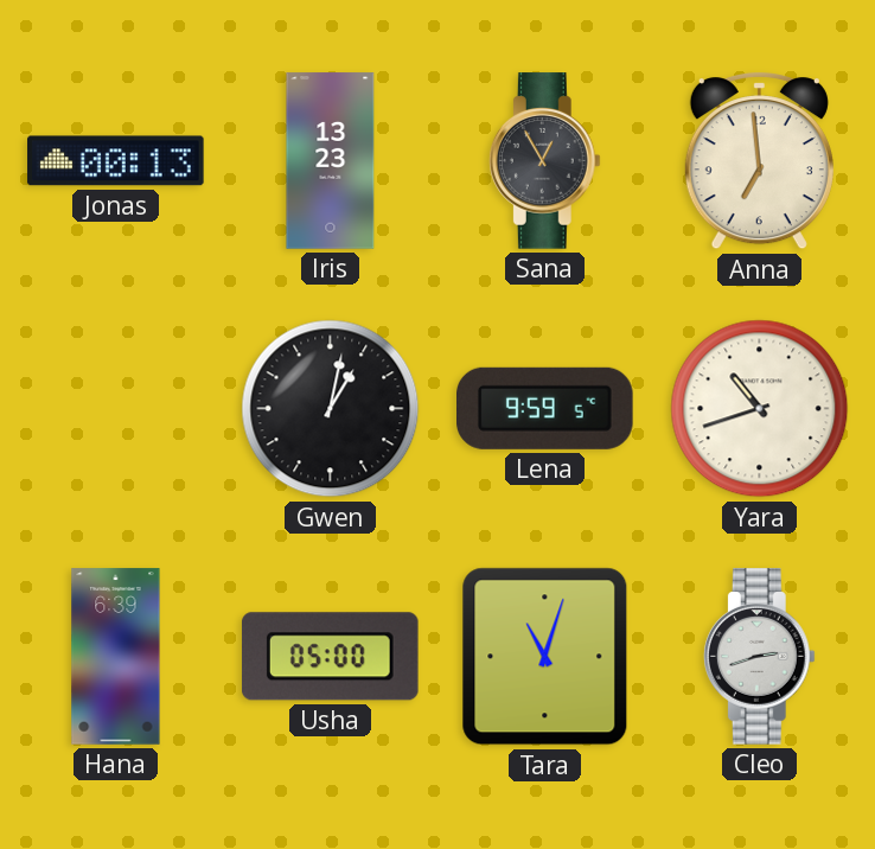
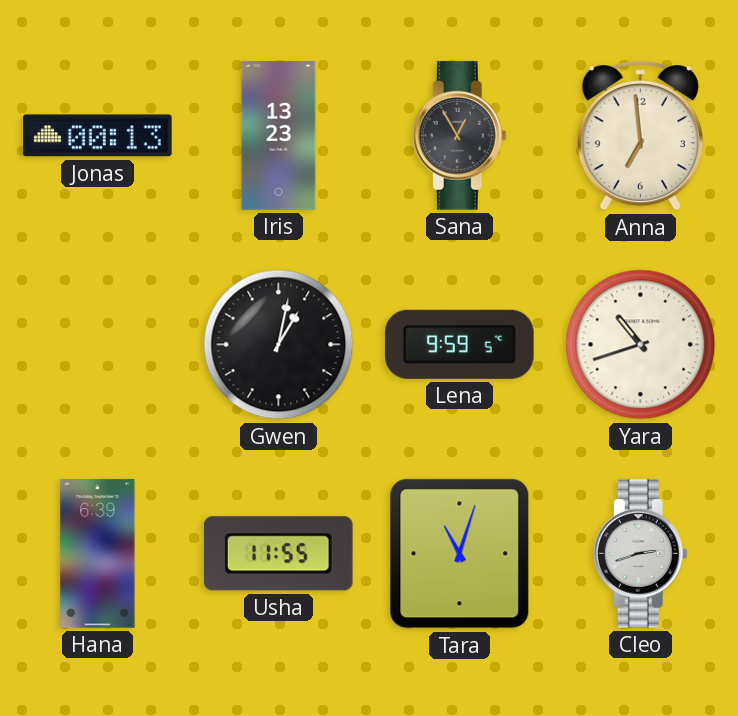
Usha: 05:00 -> 11:55
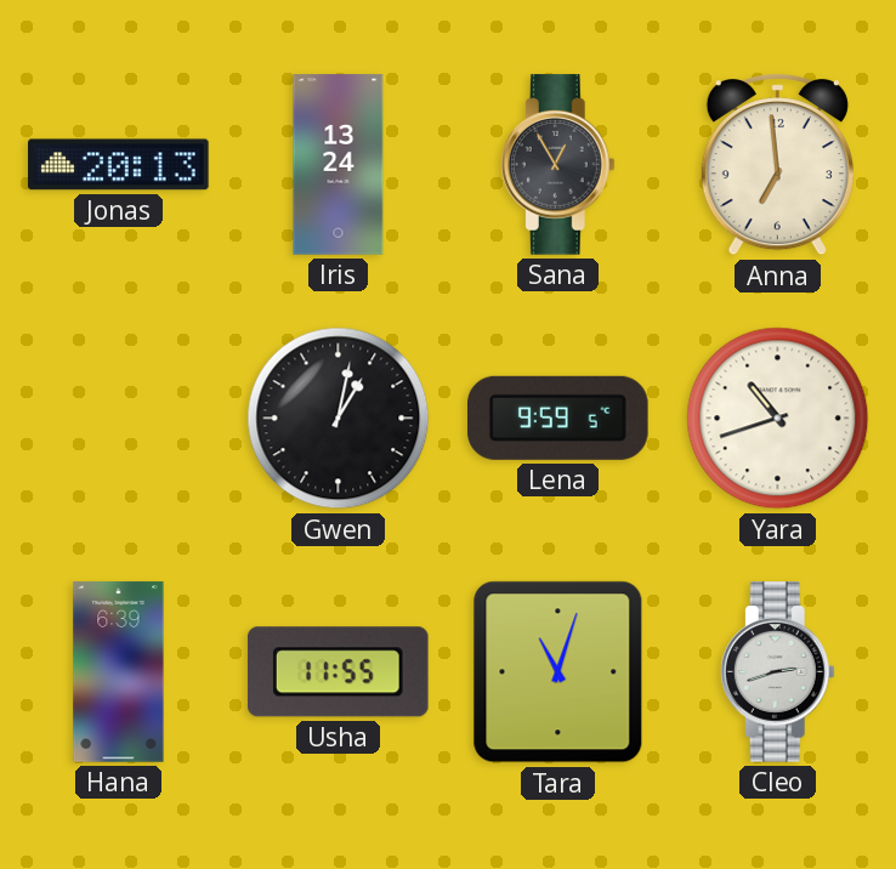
Jonas: 00:13 -> 20:13
Iris: 13:23 -> 13:24
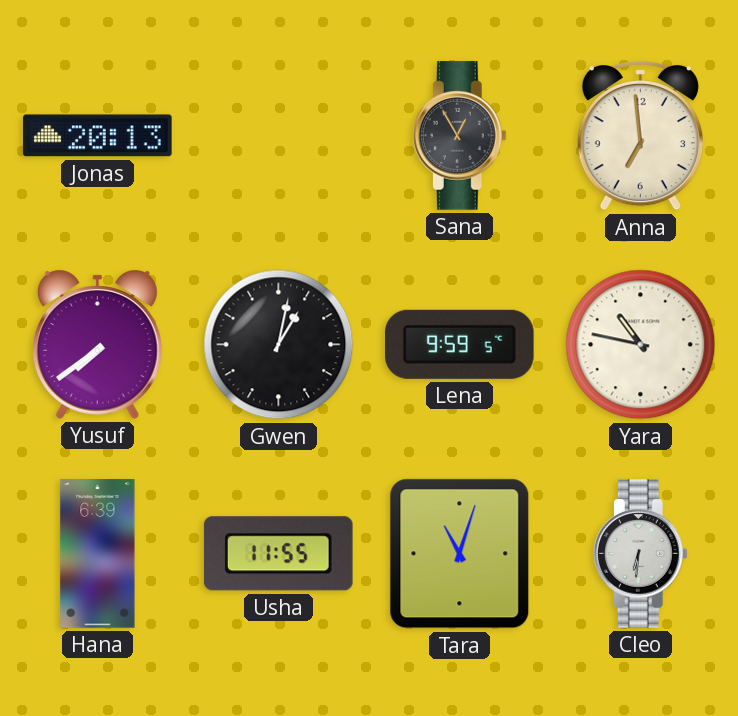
Iris: 13:24 -> none
Yusuf: none -> 7:39
Yara: 10:42 -> 10:47
Cleo: 2:42 -> 6:31
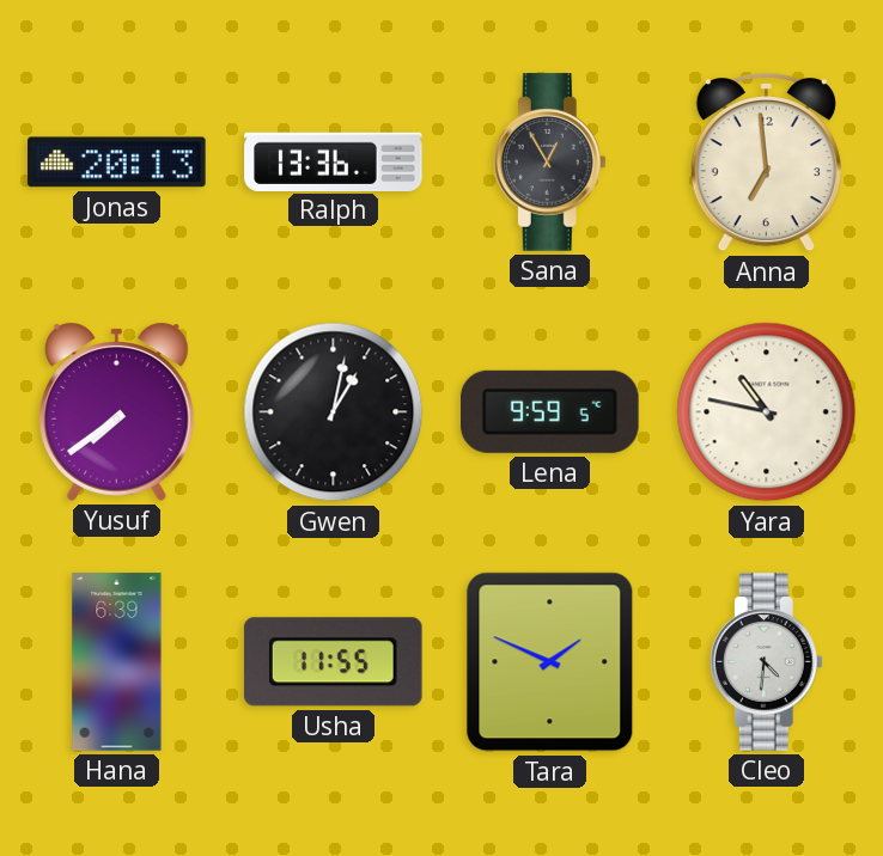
Ralph: none -> 13:36
Tara: 11:03 -> 1:49
Cleo: 6:31 -> 4:31
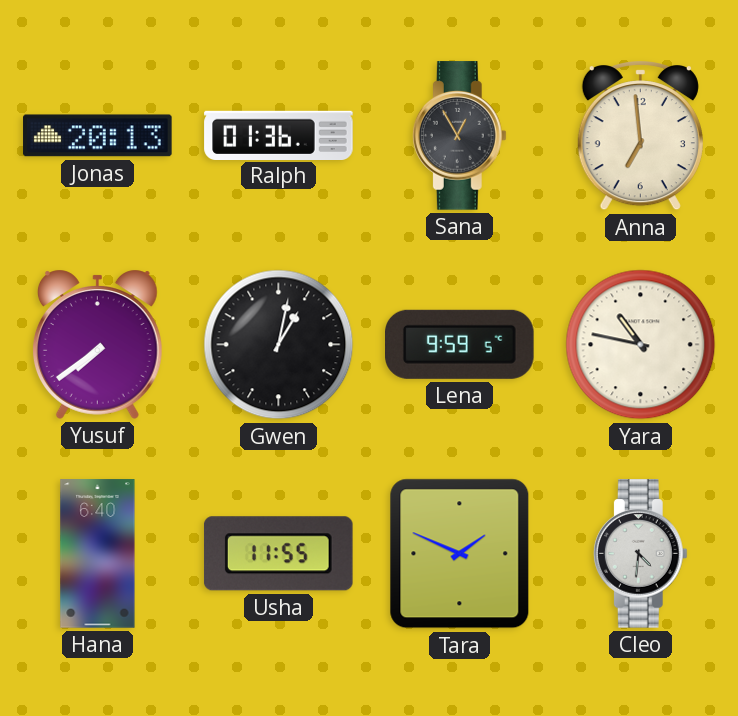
Ralph: 13:36 -> 01:36
Hana: 6:39 -> 6:40
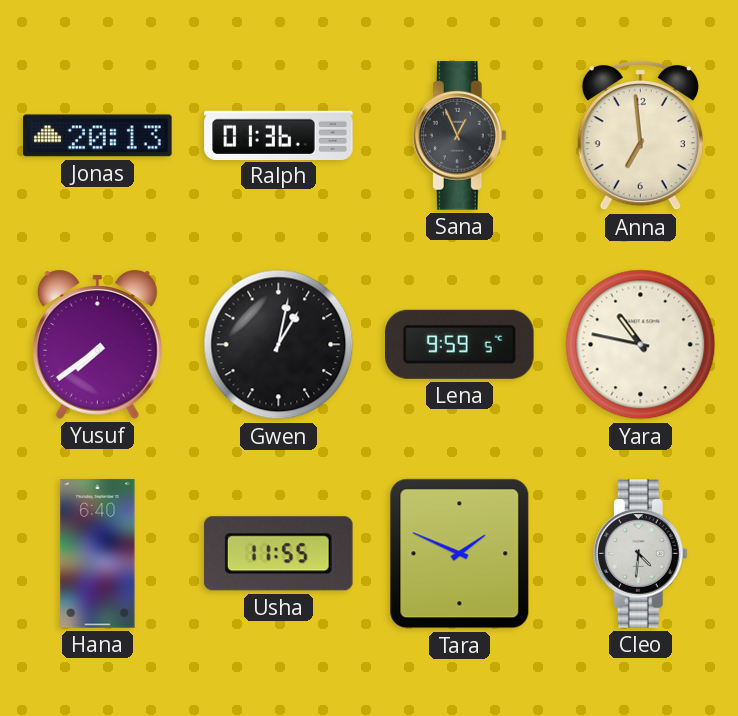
Sana: 12:55 -> 12:56
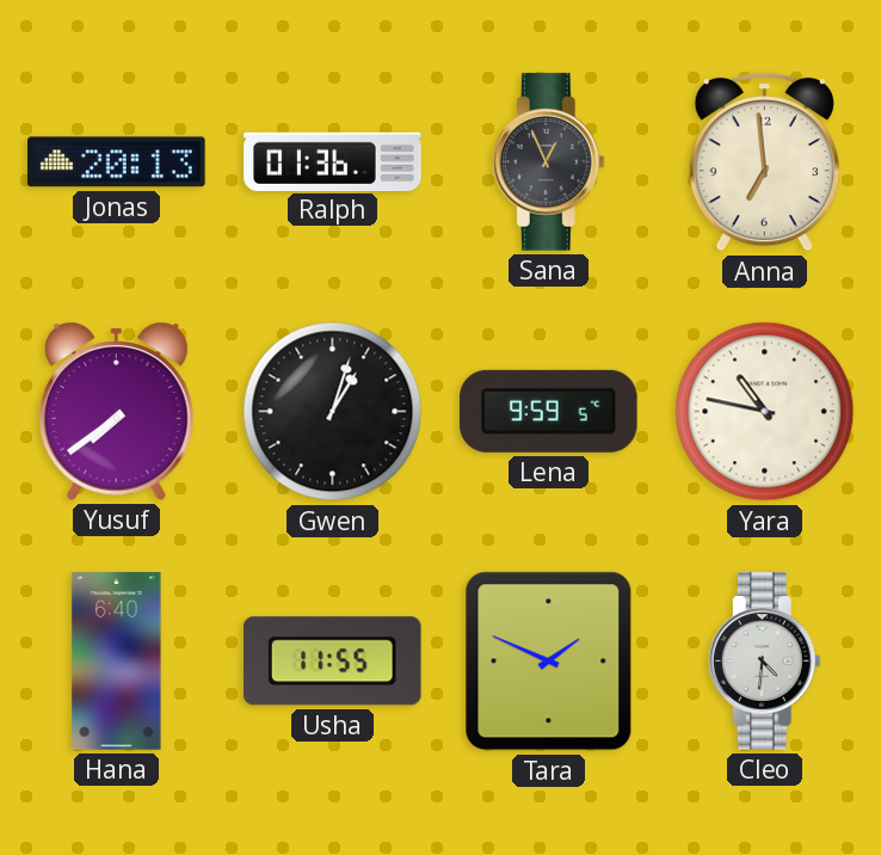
Gwen: 1:02 -> 1:03
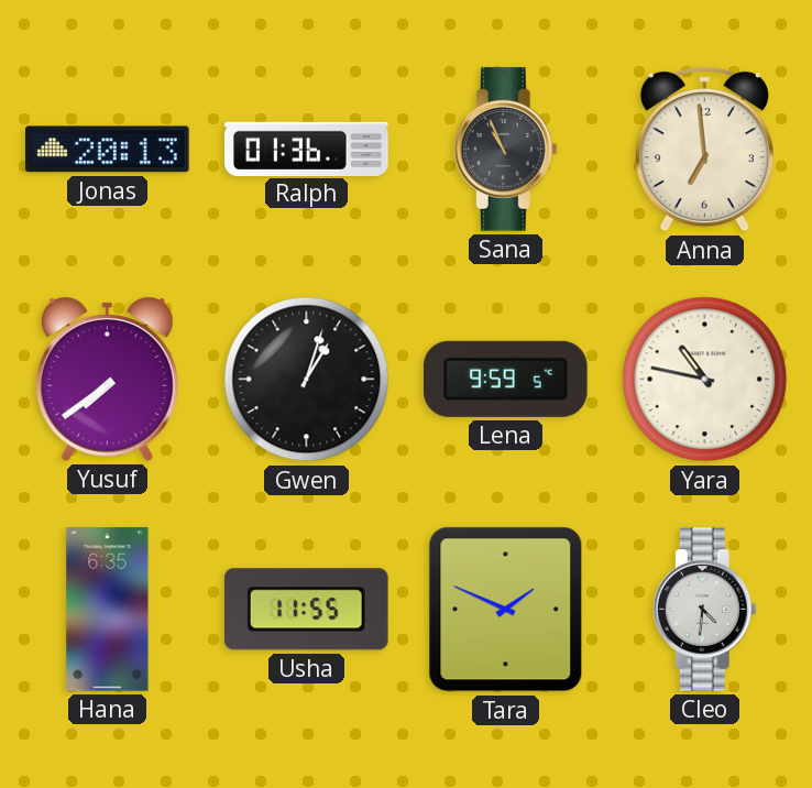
Sana: 12:56 -> 10:56
Hana: 6:40 -> 6:35
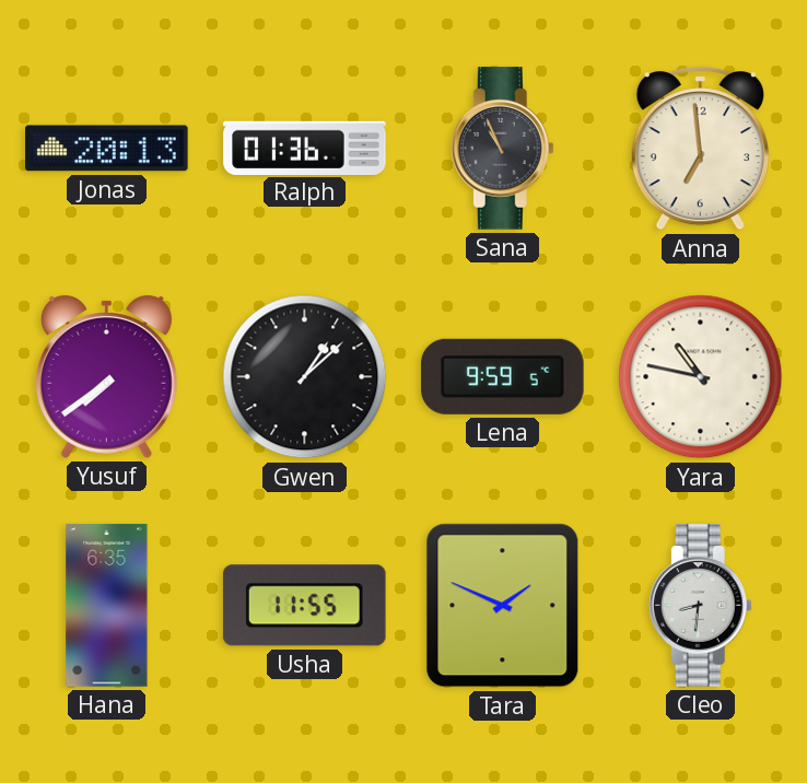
Gwen: 1:03 -> 1:08
Cleo: 4:31 -> 8:31
